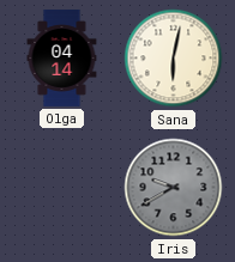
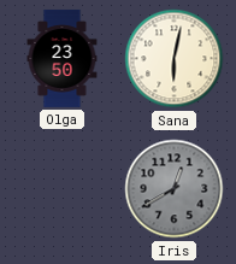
Olga: 04:14 -> 23:50
Iris: 9:40 -> 12:40
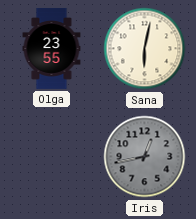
Olga: 23:50 -> 23:55
Iris: 12:40 -> 12:43
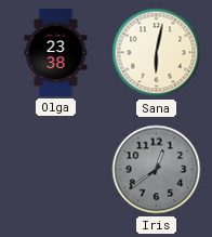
Olga: 23:55 -> 23:38
Iris: 12:43 -> 12:39
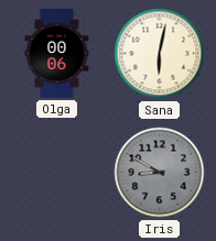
Olga: 23:38 -> 00:06
Iris: 12:39 -> 8:50
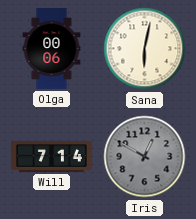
Will: none -> 7:14
Iris: 8:50 -> 12:50
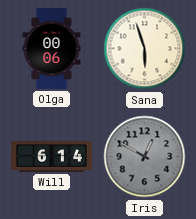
Sana: 6:02 -> 5:57
Will: 7:14 -> 6:14
